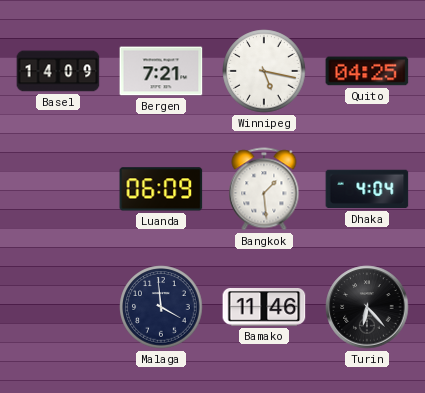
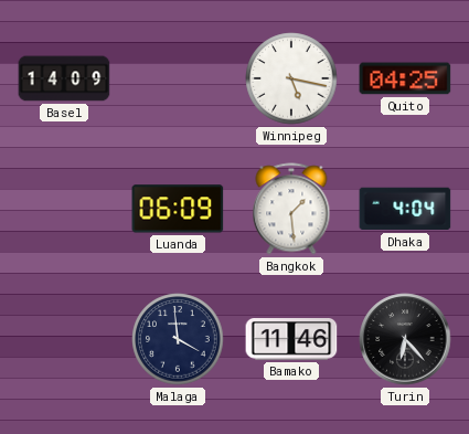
Bergen: 7:21 -> none
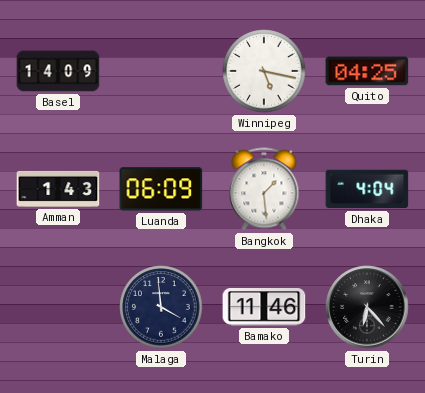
Amman: none -> 1:43
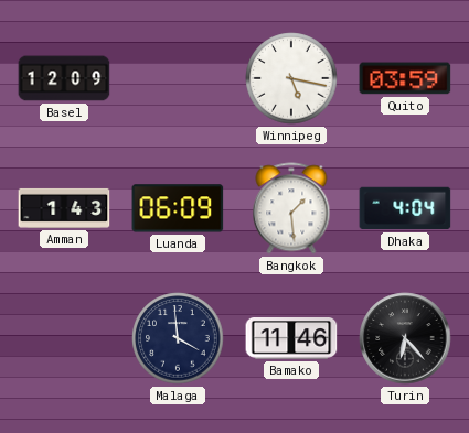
Basel: 14:09 -> 12:09
Quito: 04:25 -> 03:59
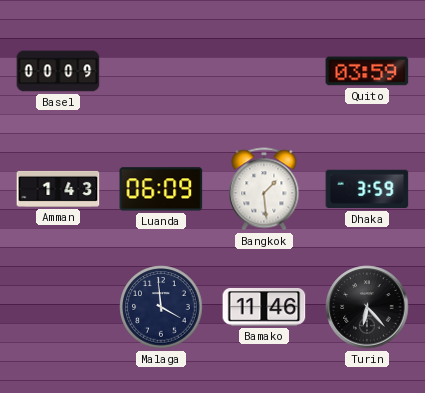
Basel: 12:09 -> 00:09
Winnipeg: 5:17 -> none
Dhaka: 4:04 -> 3:59
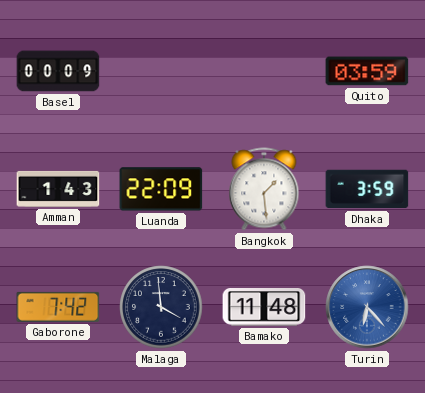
Luanda: 06:09 -> 22:09
Gaborone: none -> 7:42
Bamako: 11:46 -> 11:48
Turin dial: black -> blue
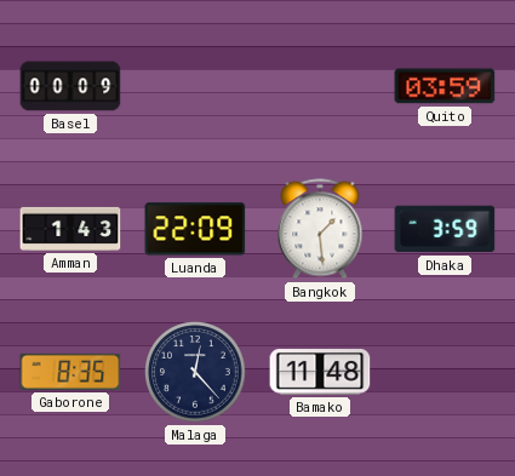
Gaborone: 7:42 -> 8:35
Malaga: 3:59 -> 12:23
Turin: 6:23 -> none
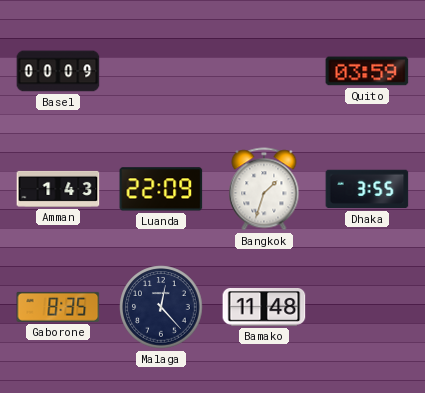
Bangkok: 1:29 -> 1:33
Dhaka: 3:59 -> 3:55
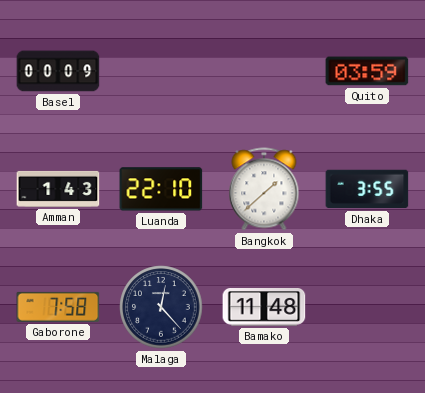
Luanda: 22:09 -> 22:10
Bangkok: 1:33 -> 1:38
Gaborone: 8:35 -> 7:58
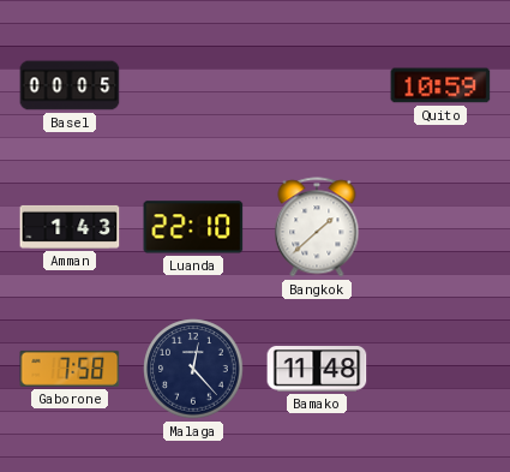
Basel: 00:09 -> 00:05
Quito: 03:59 -> 10:59
Dhaka: 3:55 -> none
